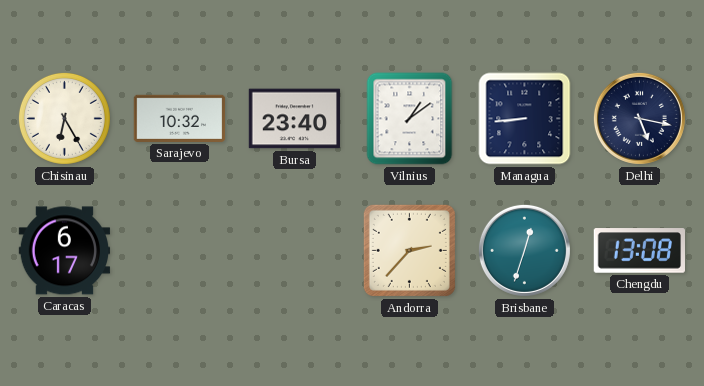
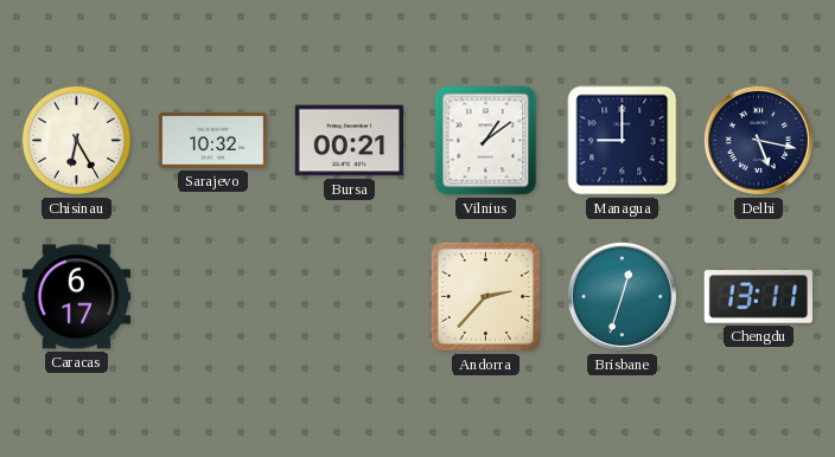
Bursa: 23:40 -> 00:21
Managua: 8:44 -> 9:00
Chengdu: 13:08 -> 13:11
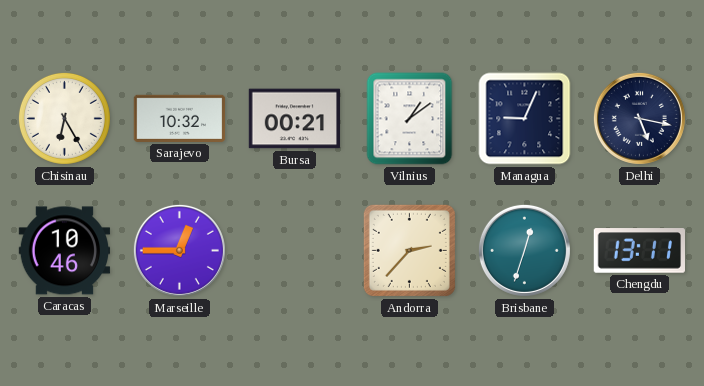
Managua: 9:00 -> 9:04
Caracas: 6:17 -> 10:46
Marseille: none -> 12:45
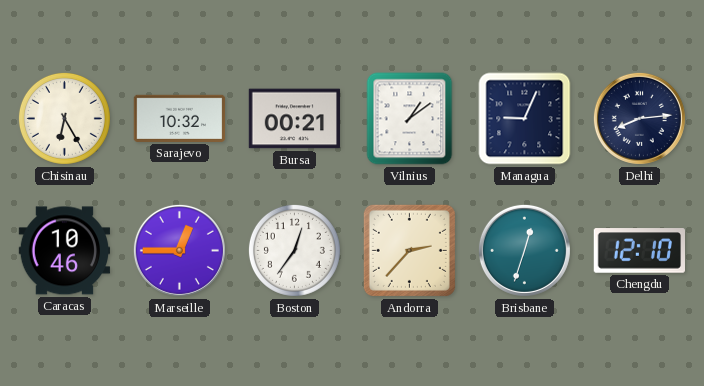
Delhi: 5:17 -> 8:14
Boston: none -> 12:36
Chengdu: 13:11 -> 12:10
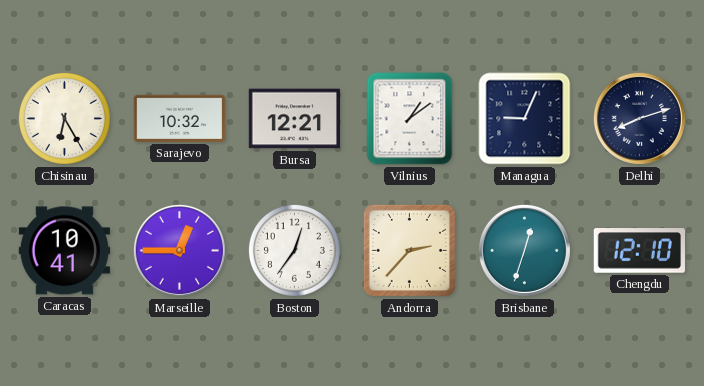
Bursa: 00:21 -> 12:21
Delhi: 8:14 -> 8:12
Caracas: 10:46 -> 10:41
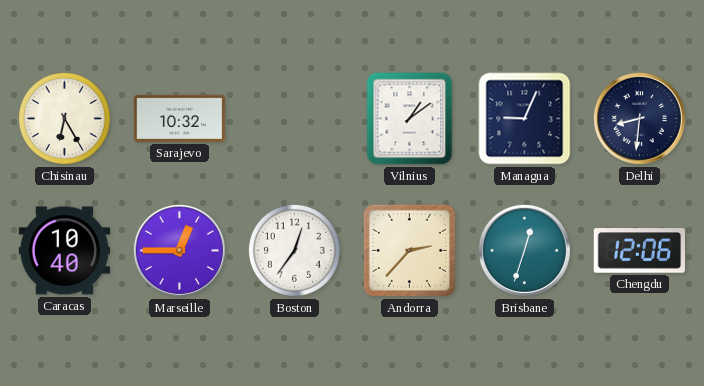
Bursa: 12:21 -> none
Delhi: 8:12 -> 8:31
Caracas: 10:41 -> 10:40
Chengdu: 12:10 -> 12:06
